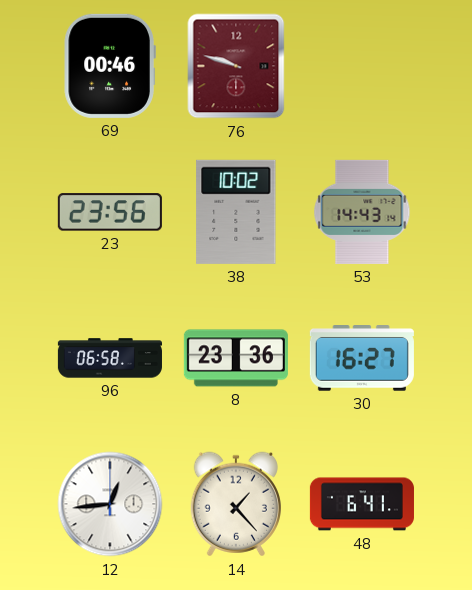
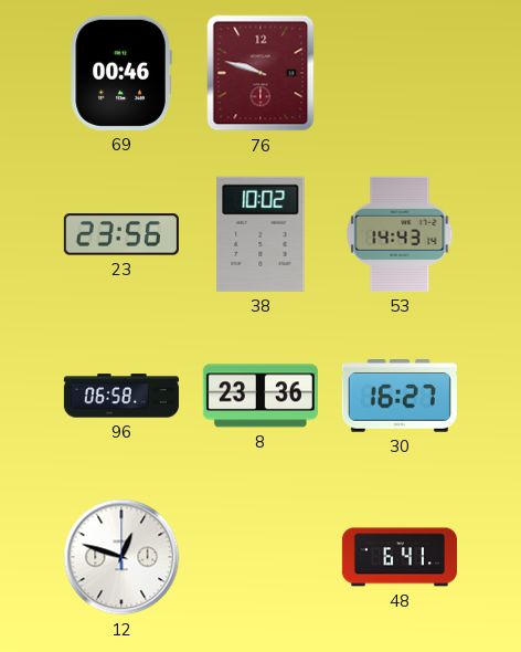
12: 12:44 -> 12:48
14: 1:23 -> none
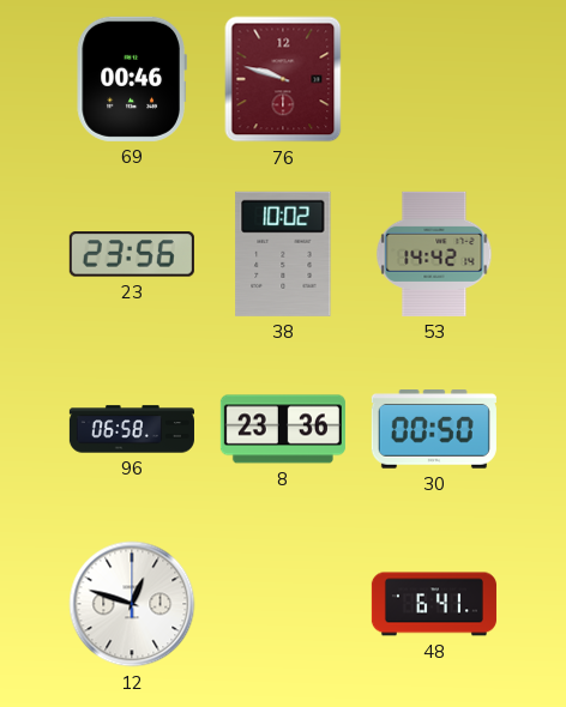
53: 14:43 -> 14:42
30: 16:27 -> 00:50
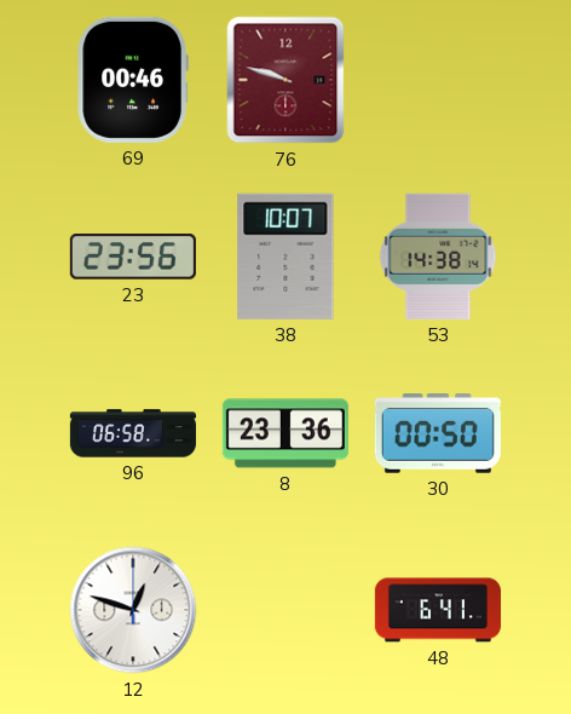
38: 10:02 -> 10:07
53: 14:42 -> 14:38
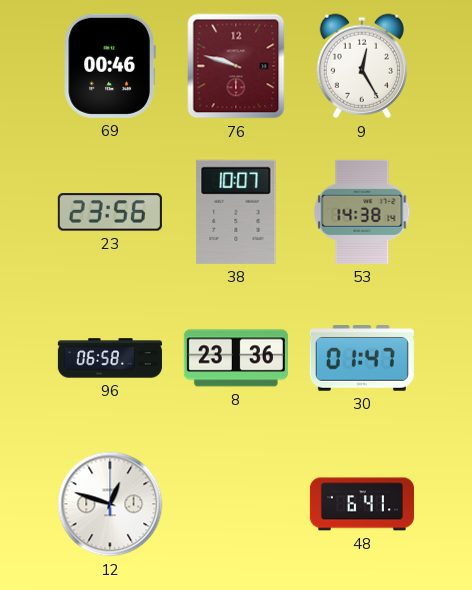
9: none -> 12:25
30: 00:50 -> 01:47
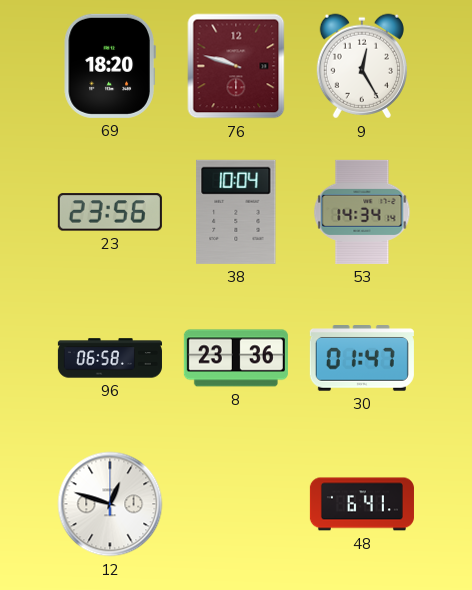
69: 00:46 -> 18:20
38: 10:07 -> 10:04
53: 14:38 -> 14:34
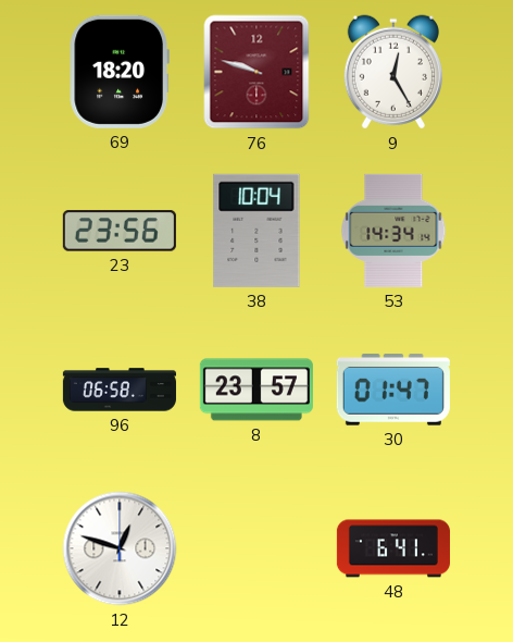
8: 23:36 -> 23:57
